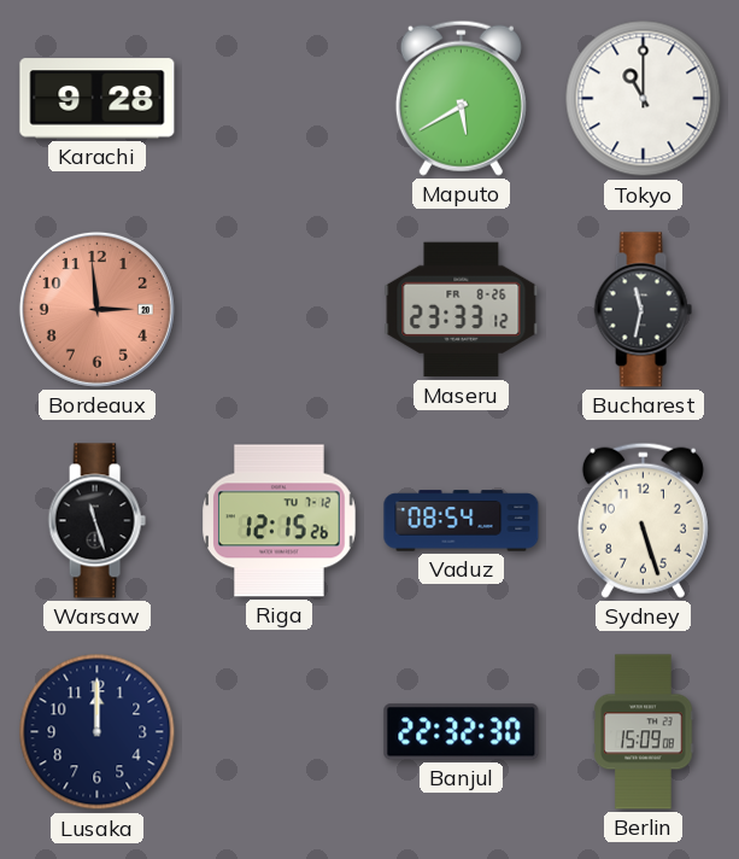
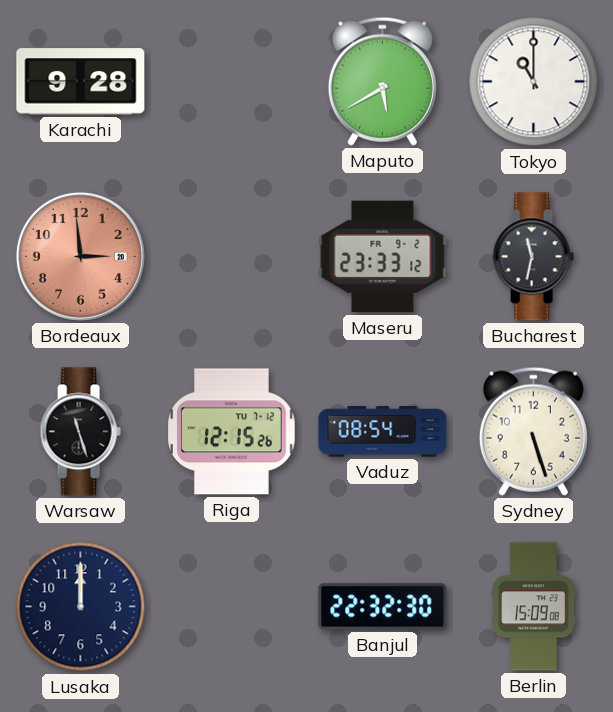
Maseru date: FR 8-26 -> FR 9-2
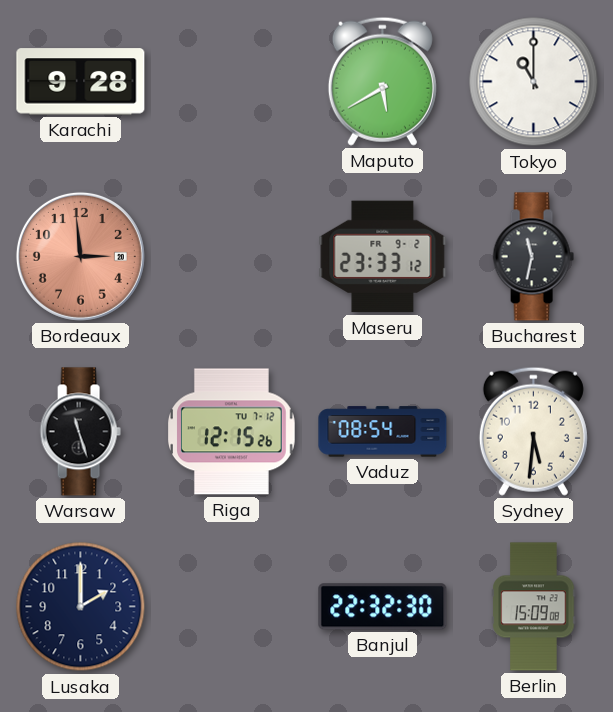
Sydney: 5:27 -> 5:31
Lusaka: 12:00 -> 2:00
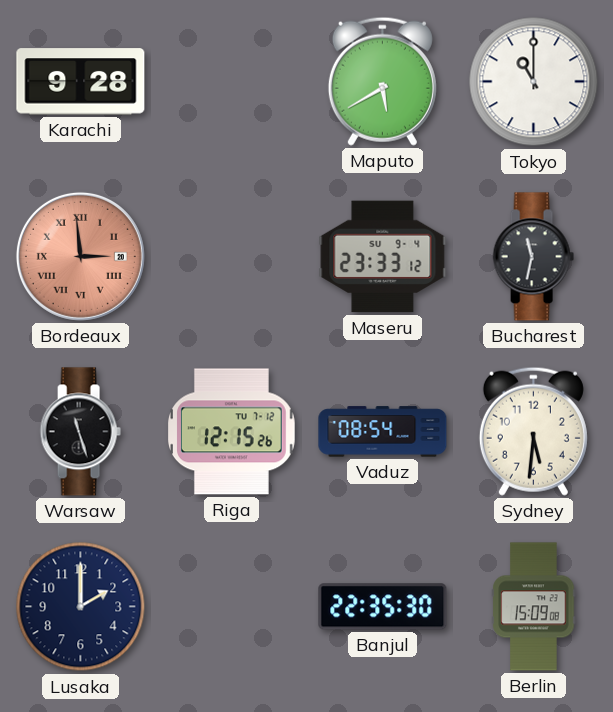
Bordeaux numerals: Arabic -> Roman
Maseru date: FR 9-2 -> SU 9-4
Banjul: 22:32 -> 22:35
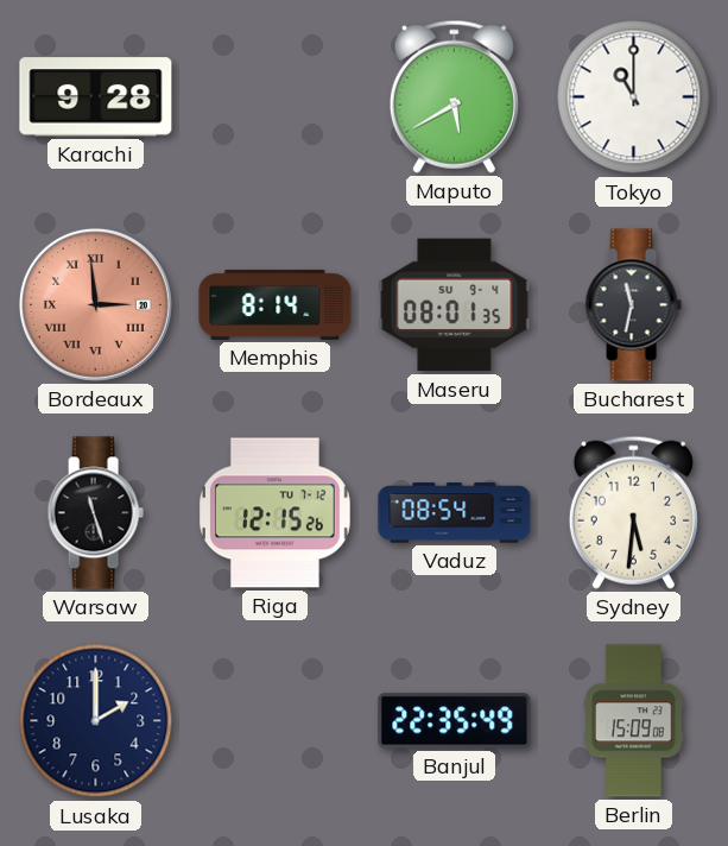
Memphis: none -> 8:14
Maseru: 23:33 -> 08:01
Banjul: 22:35:30 -> 22:35:49
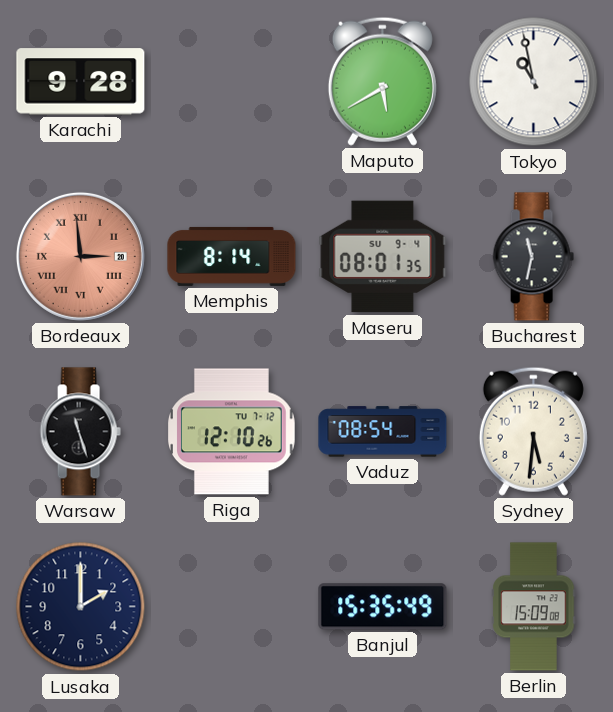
Tokyo: 11:00 -> 10:58
Riga: 12:15 -> 12:10
Banjul: 22:35 -> 15:35
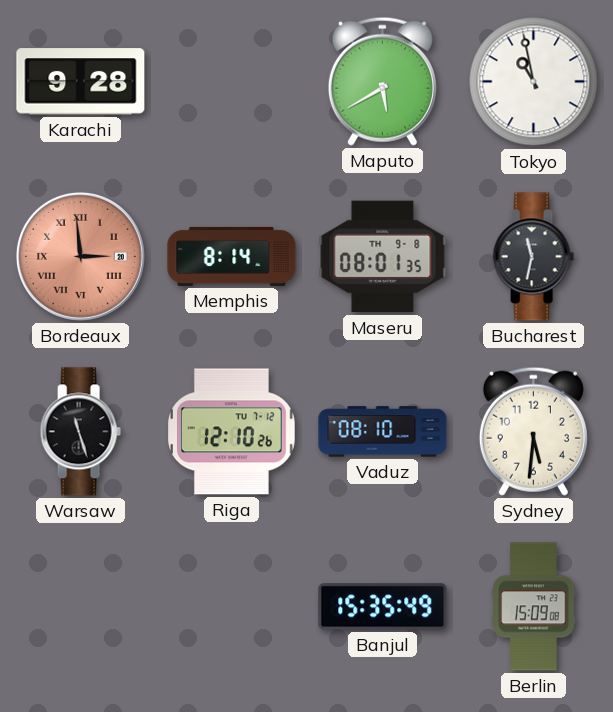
Maseru date: SU 9-4 -> TH 9-8
Vaduz: 08:54 -> 08:10
Lusaka: 2:00 -> none
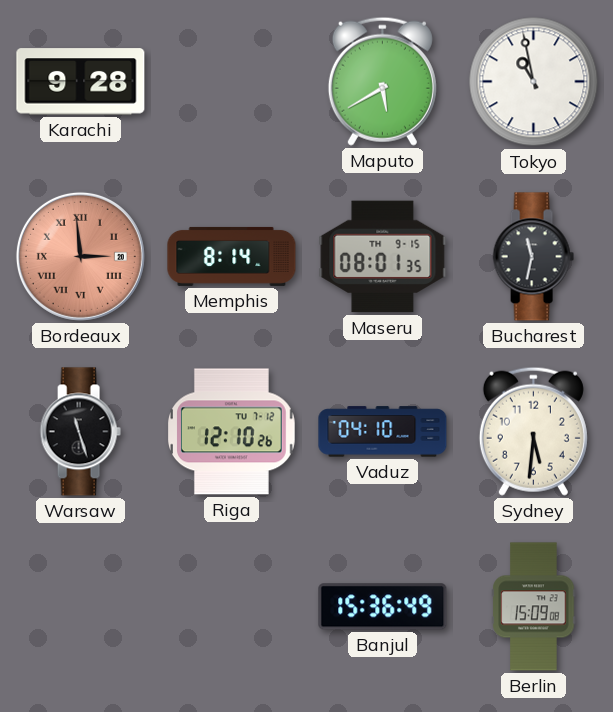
Maseru date: TH 9-8 -> TH 9-15
Vaduz: 08:10 -> 04:10
Banjul: 15:35 -> 15:36
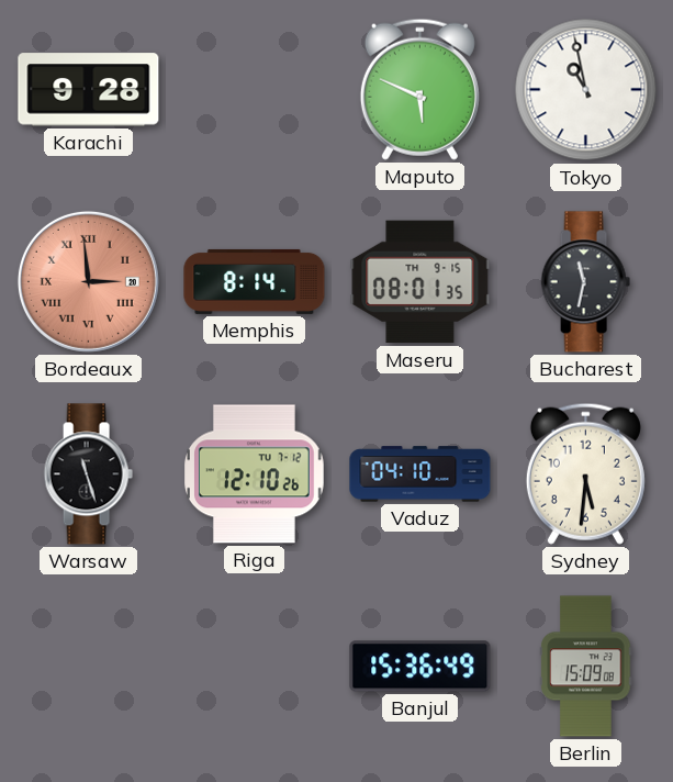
Maputo: 5:40 -> 5:49
